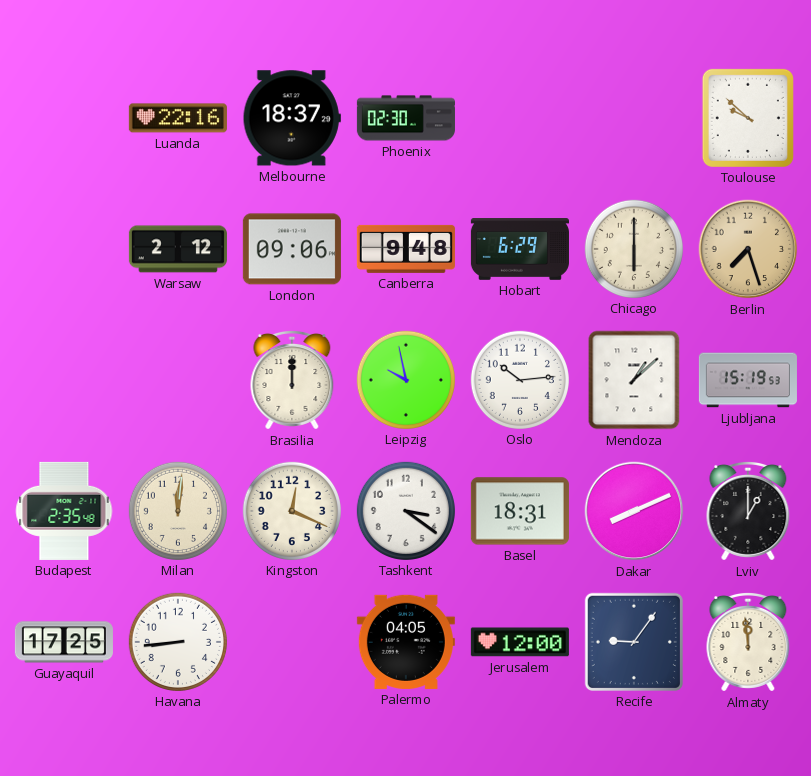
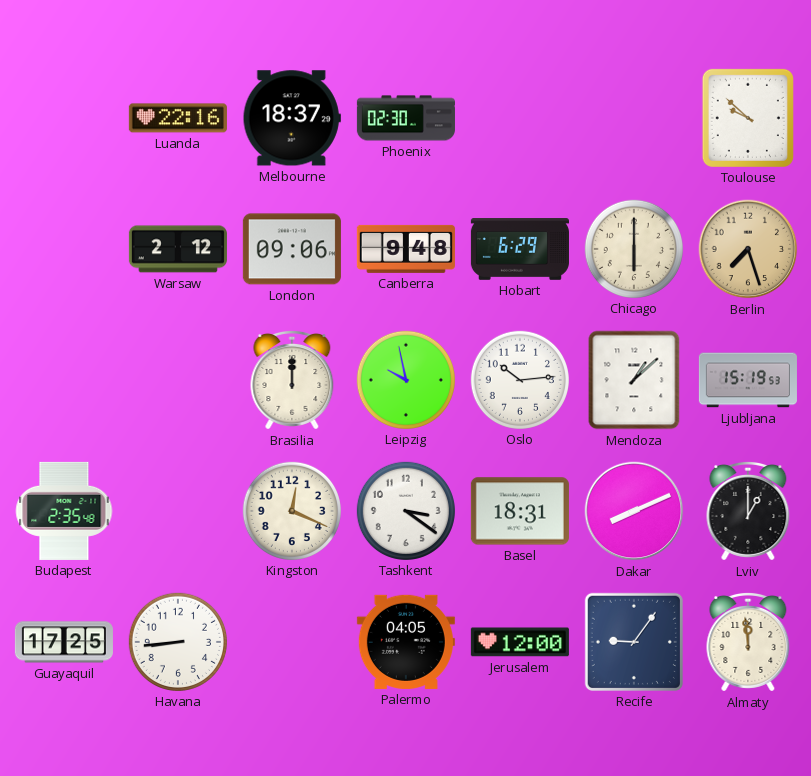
Milan: 12:01 -> none
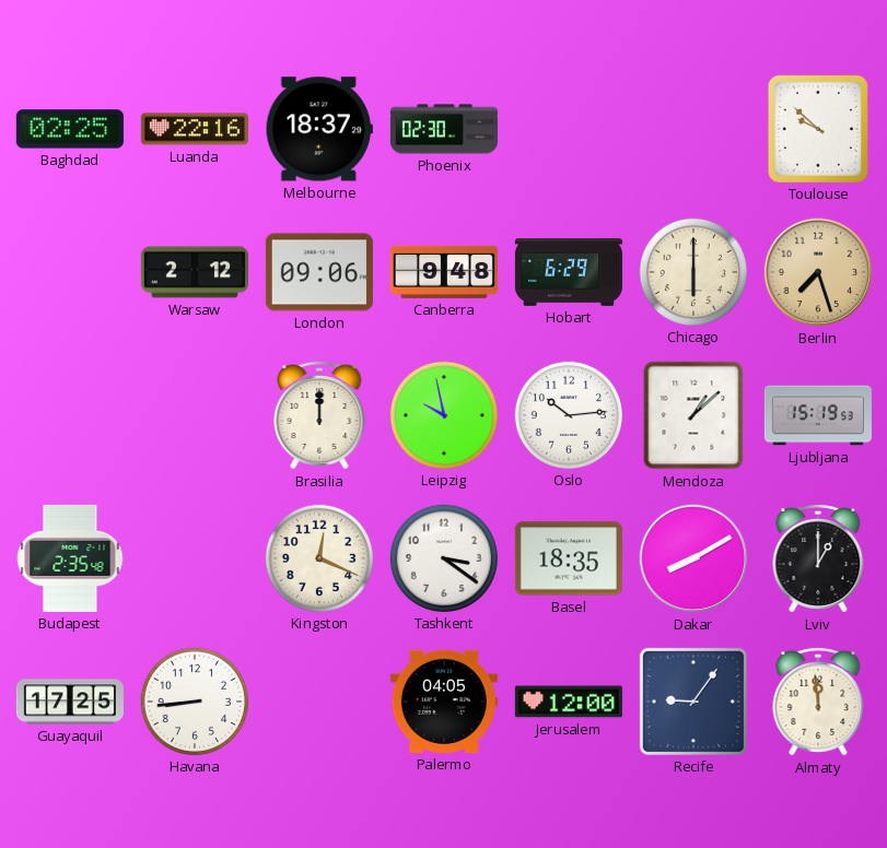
Baghdad: none -> 02:25
Basel: 18:31 -> 18:35
Dakar: 8:11 -> 8:10
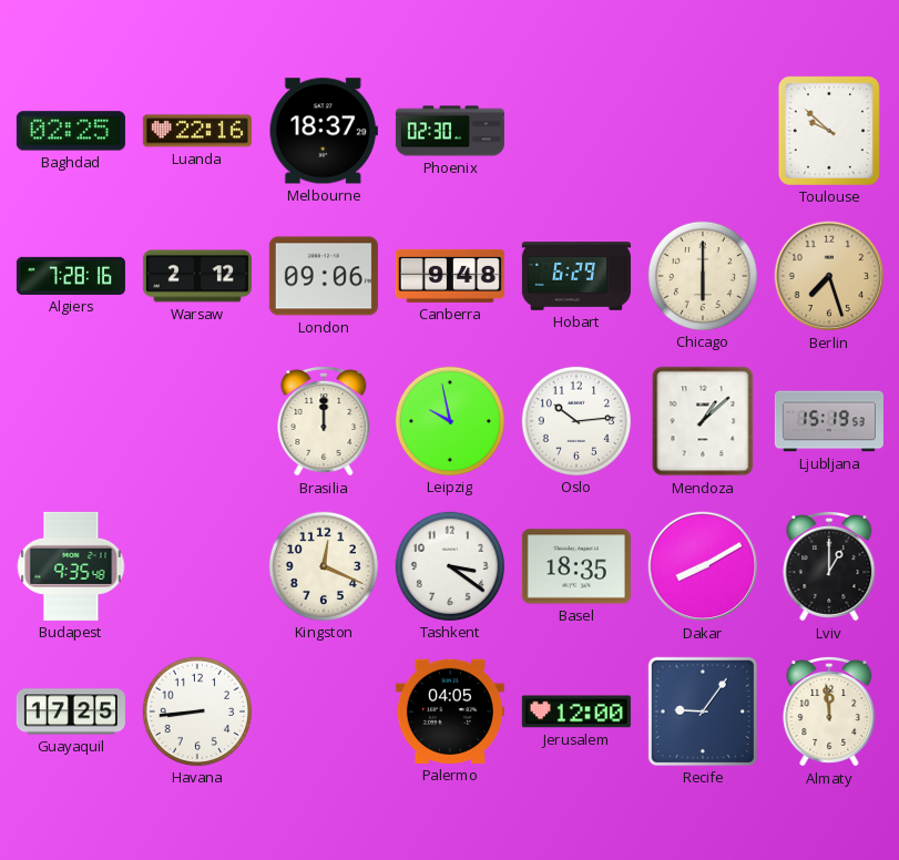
Algiers: none -> 7:28
Budapest: 2:35 -> 9:35
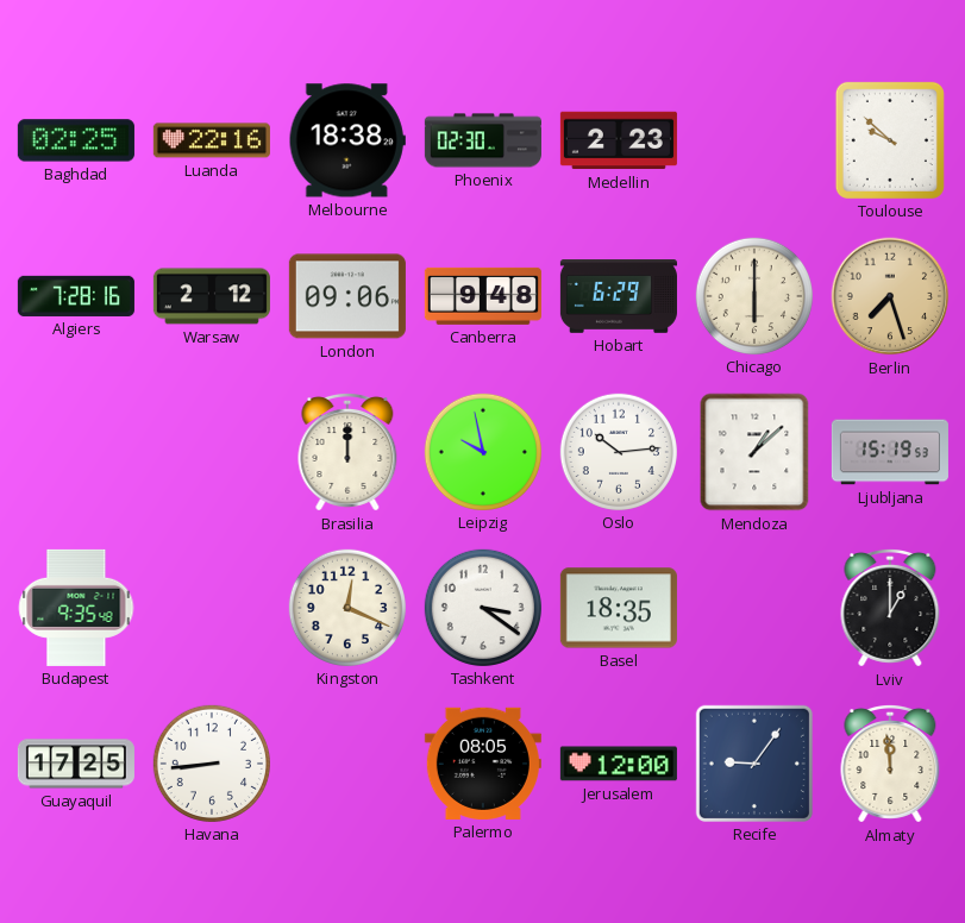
Melbourne: 18:37 -> 18:38
Medellin: none -> 2:23
Dakar: 8:10 -> none
Palermo: 04:05 -> 08:05
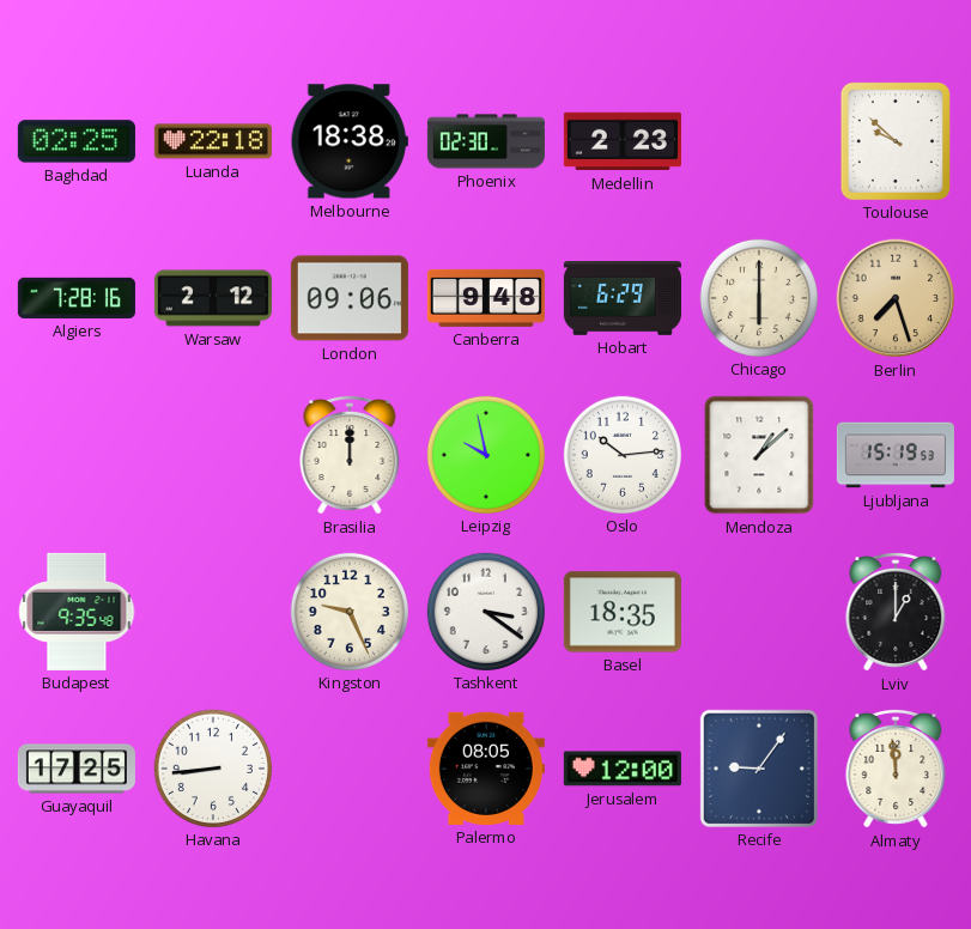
Luanda: 22:16 -> 22:18
Kingston: 12:19 -> 9:26
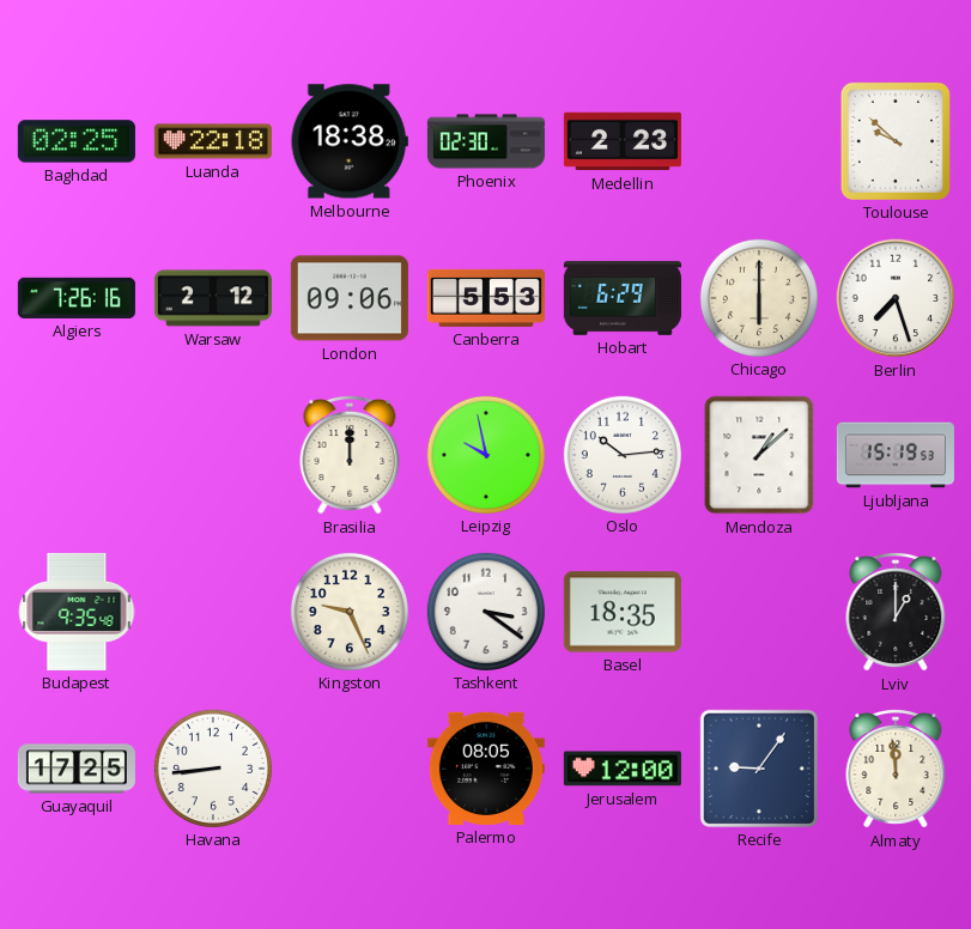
Algiers: 7:28 -> 7:26
Canberra: 9:48 -> 5:53
Berlin dial: champagne -> white
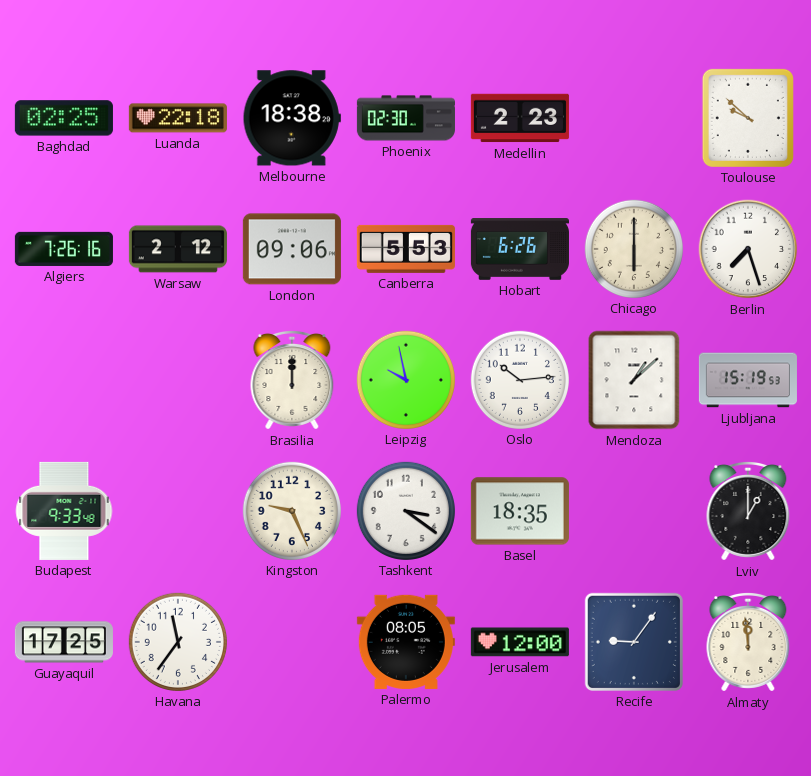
Hobart: 6:29 -> 6:26
Budapest: 9:35 -> 9:33
Havana: 8:44 -> 11:36
